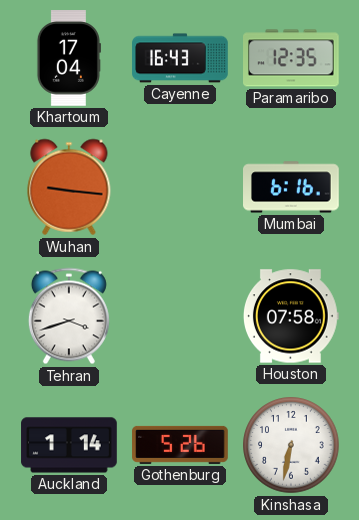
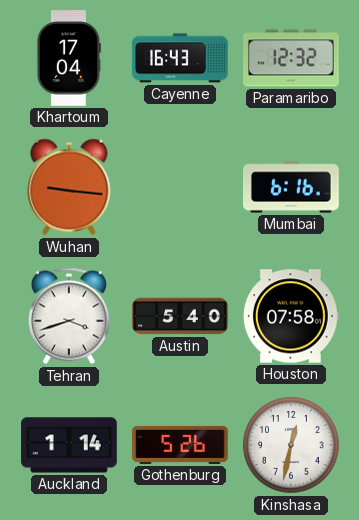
Paramaribo: 12:35 -> 12:32
Austin: none -> 5:40
Kinshasa: 6:32 -> 12:32
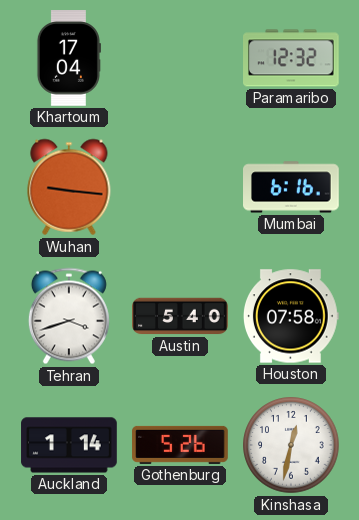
Cayenne: 16:43 -> none
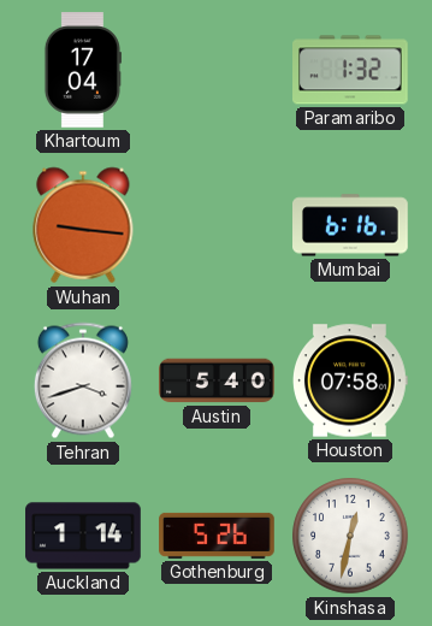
Paramaribo: 12:32 -> 1:32
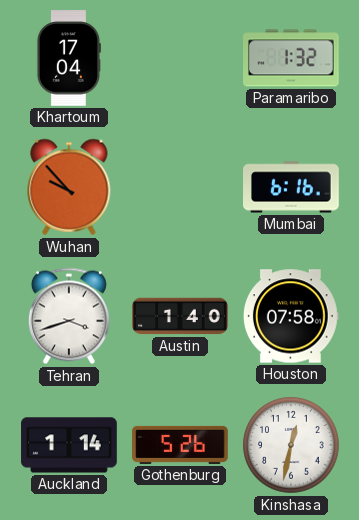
Wuhan: 9:16 -> 9:53
Austin: 5:40 -> 1:40
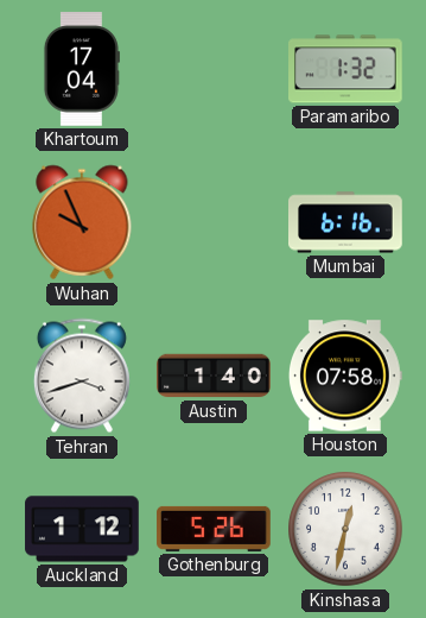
Wuhan: 9:53 -> 9:56
Auckland: 1:14 -> 1:12
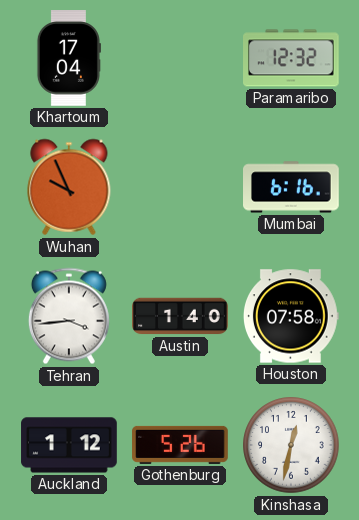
Paramaribo: 1:32 -> 12:32
Tehran: 3:42 -> 3:44
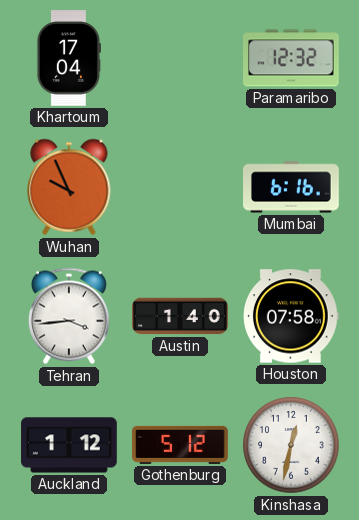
Gothenburg: 5:26 -> 5:12
